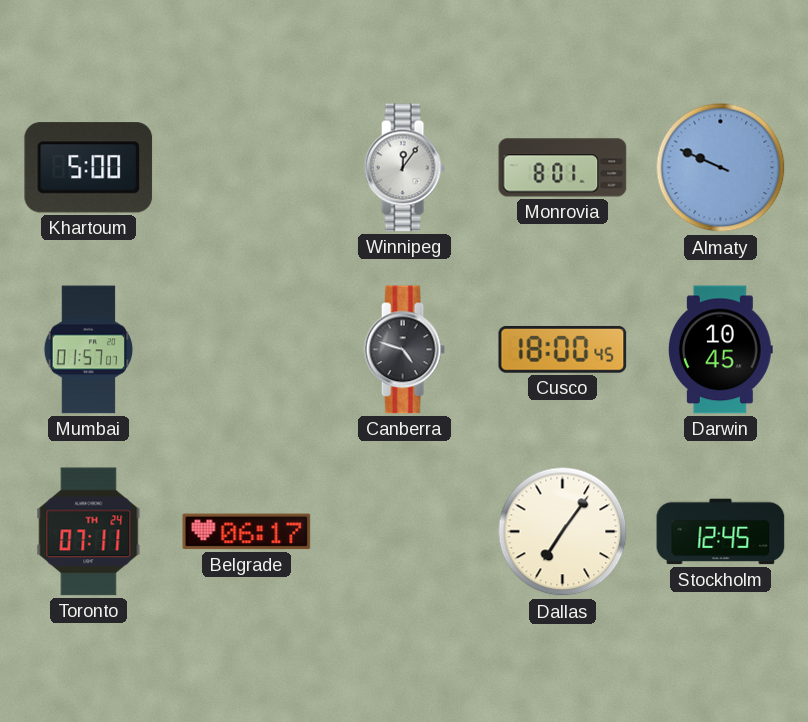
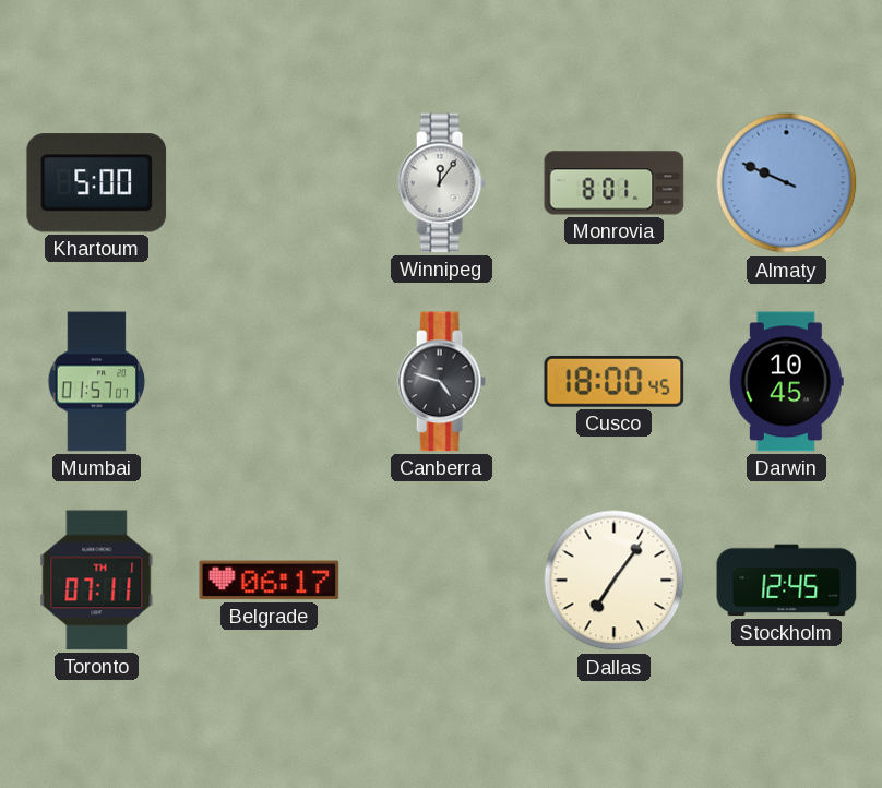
Toronto date: TH 24 -> TH 1
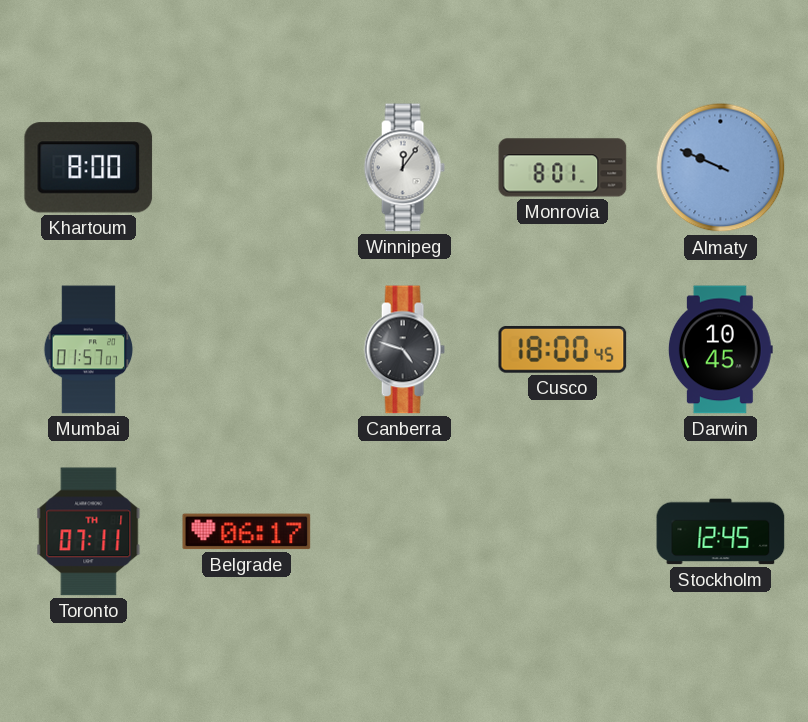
Khartoum: 5:00 -> 8:00
Dallas: 7:06 -> none
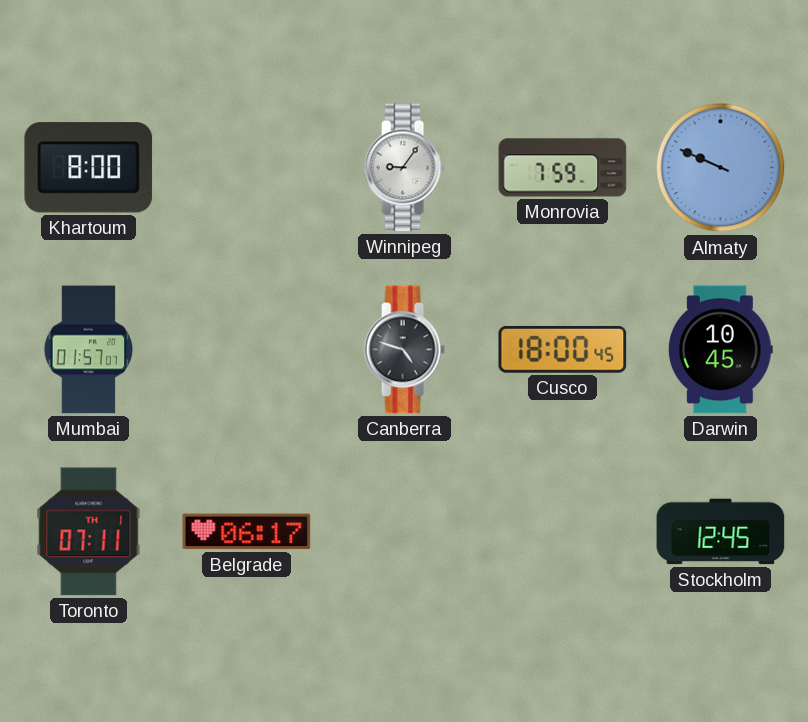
Winnipeg: 12:06 -> 9:06
Monrovia: 8:01 -> 7:59
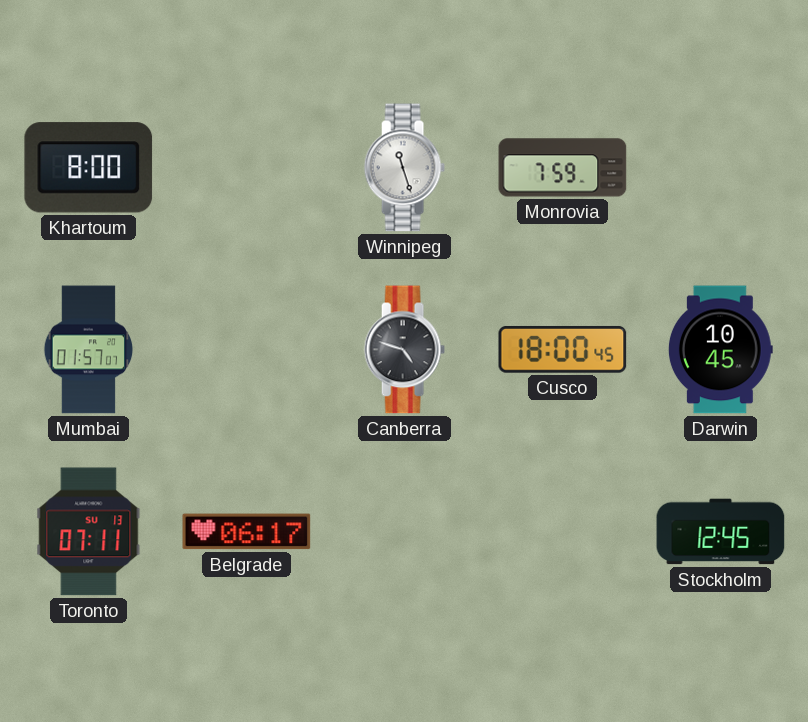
Winnipeg: 9:06 -> 11:27
Almaty: 9:49 -> none
Toronto date: TH 1 -> SU 13
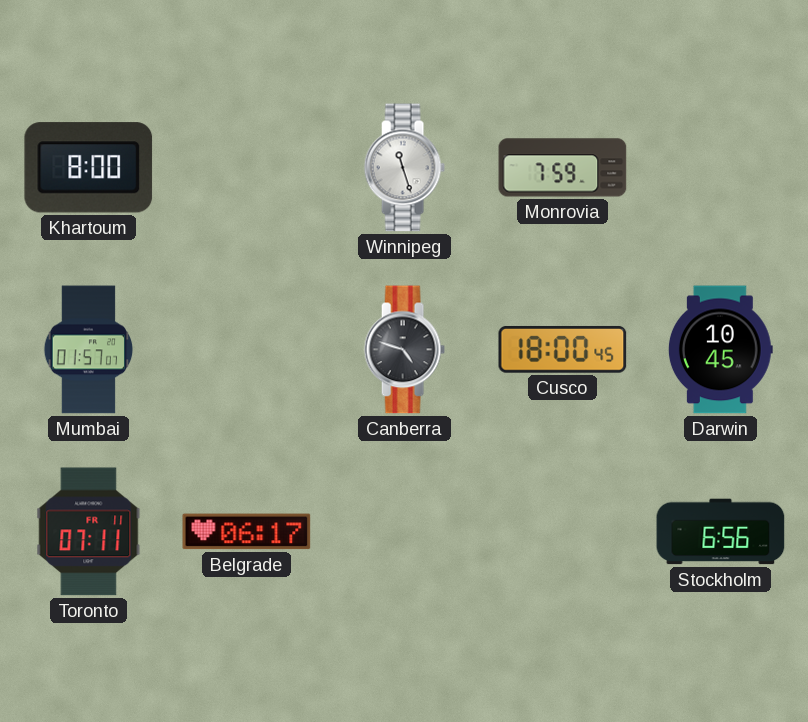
Toronto date: SU 13 -> FR 11
Stockholm: 12:45 -> 6:56
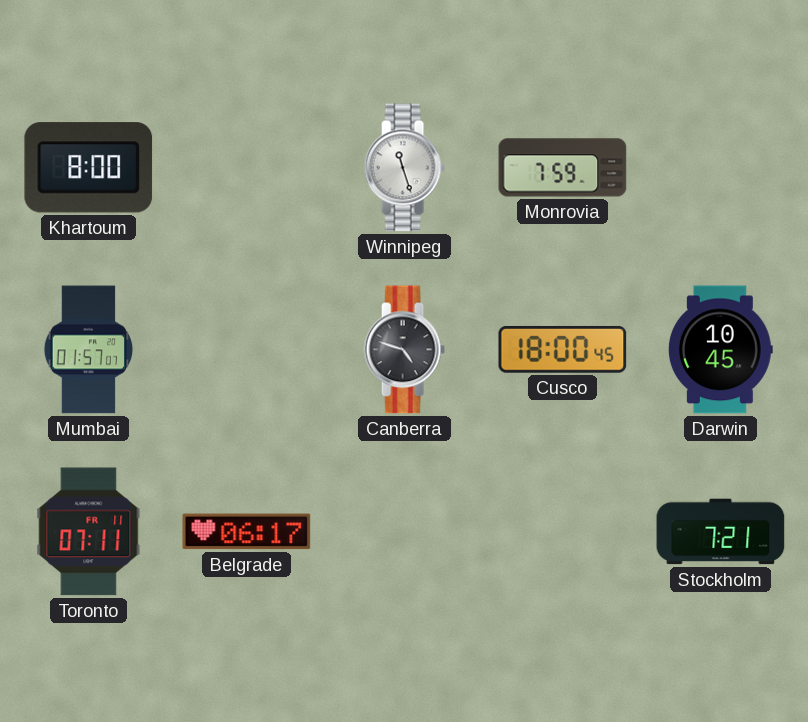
Stockholm: 6:56 -> 7:21
